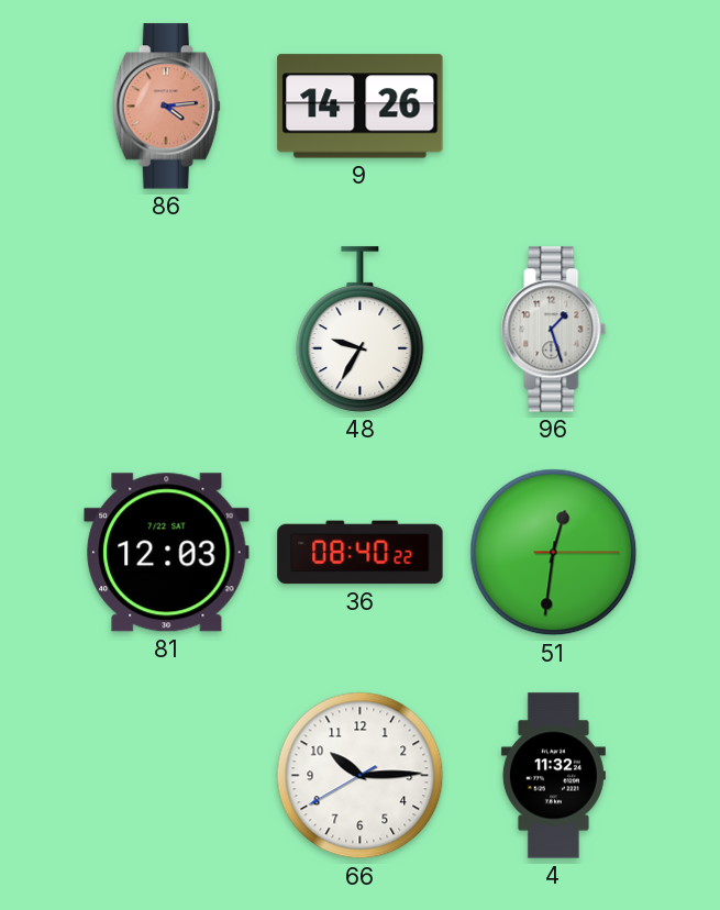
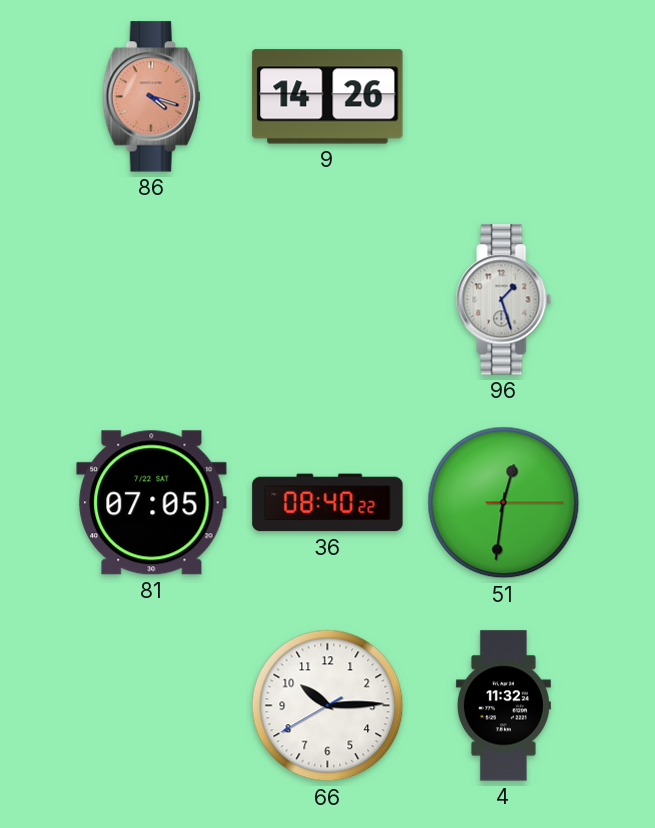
86: 4:14 -> 4:18
48: 9:35 -> none
81: 12:03 -> 07:05
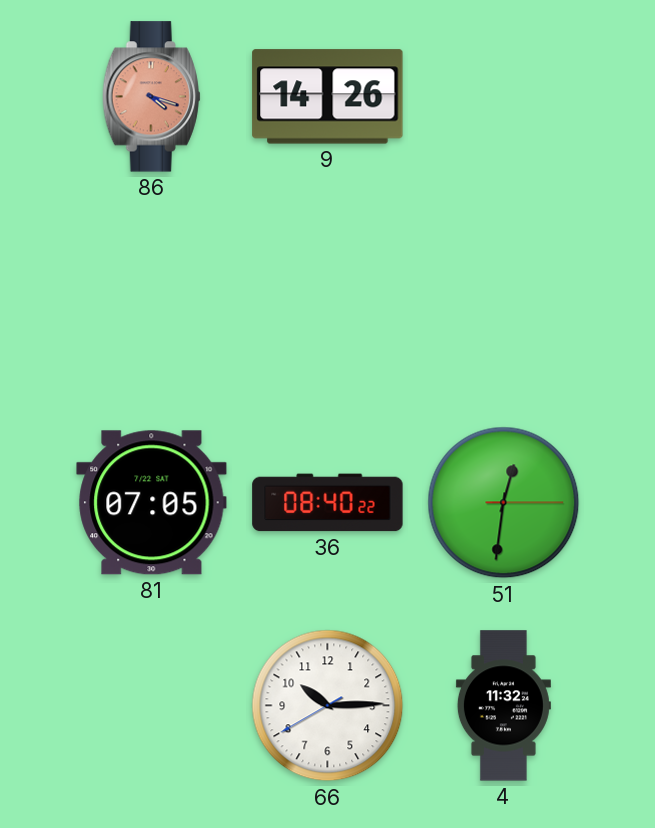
96: 1:27 -> none
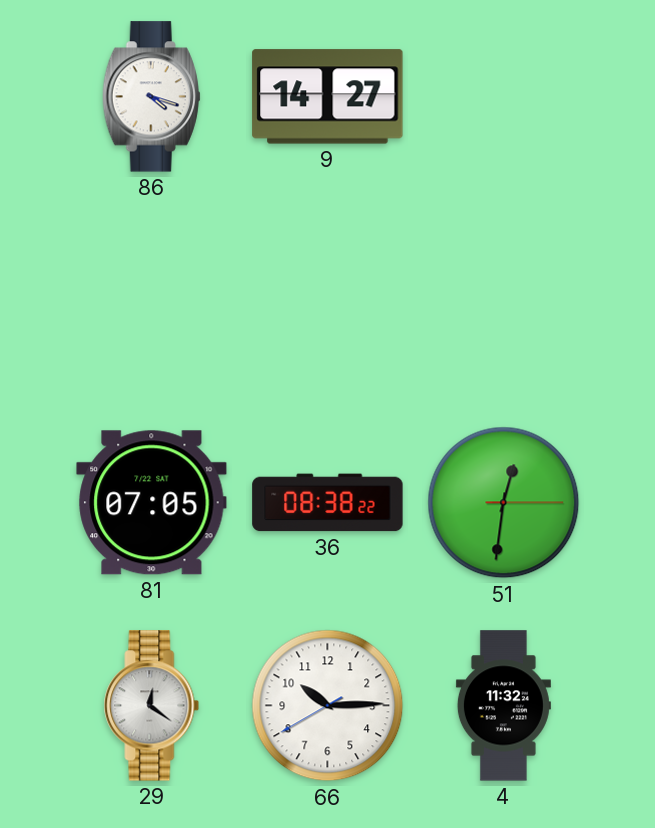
86 dial: salmon -> white
9: 14:26 -> 14:27
36: 08:40 -> 08:38
29: none -> 12:21
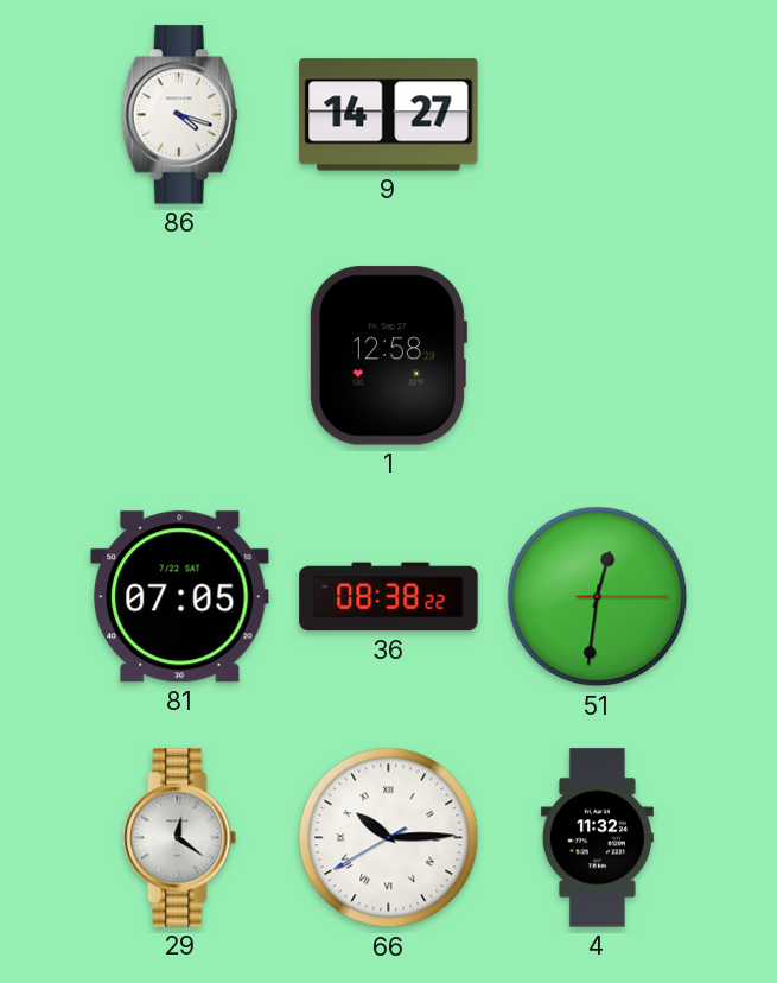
1: none -> 12:58
66 numerals: Arabic -> Roman
